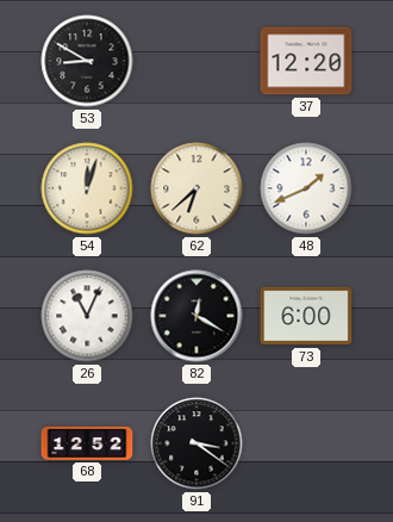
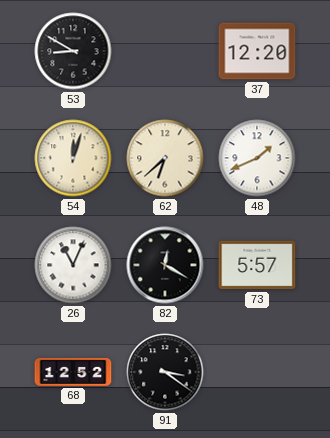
73: 6:00 -> 5:57
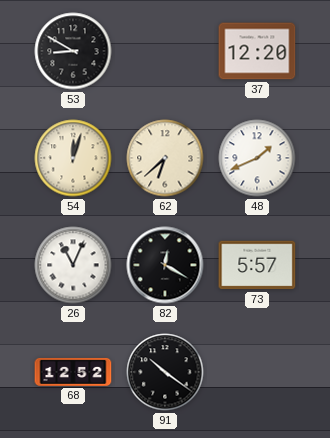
91: 3:21 -> 10:21
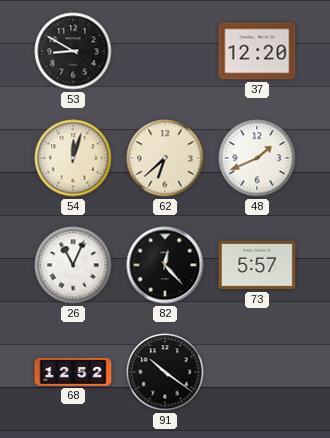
82: 12:20 -> 12:23
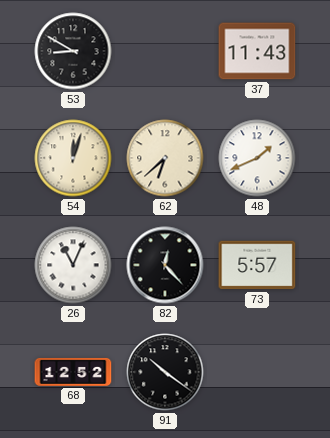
37: 12:20 -> 11:43
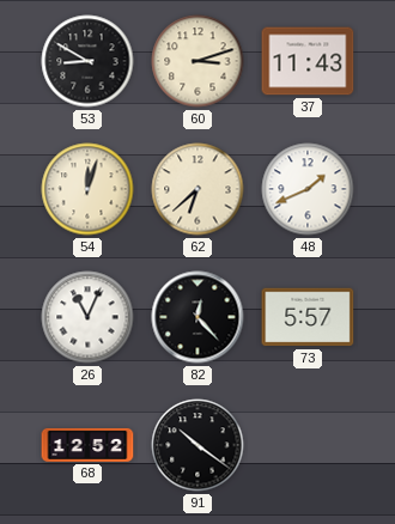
60: none -> 3:12
